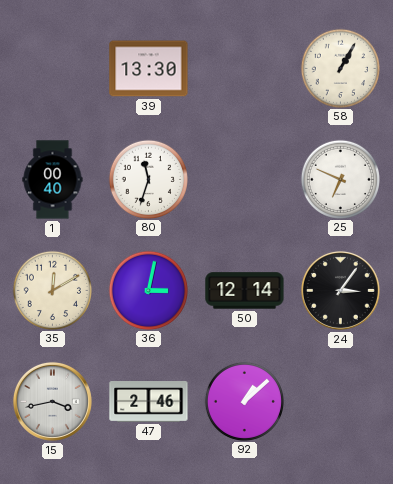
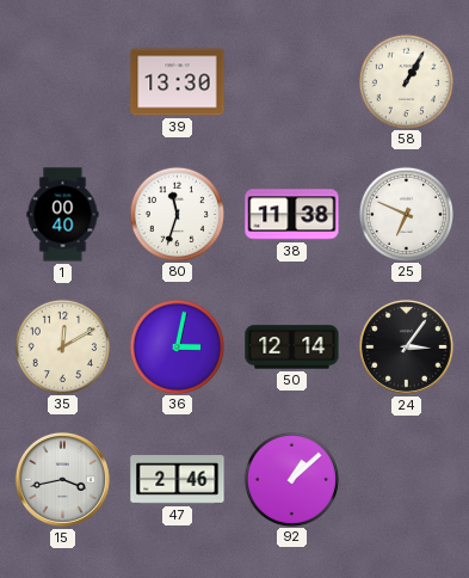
38: none -> 11:38
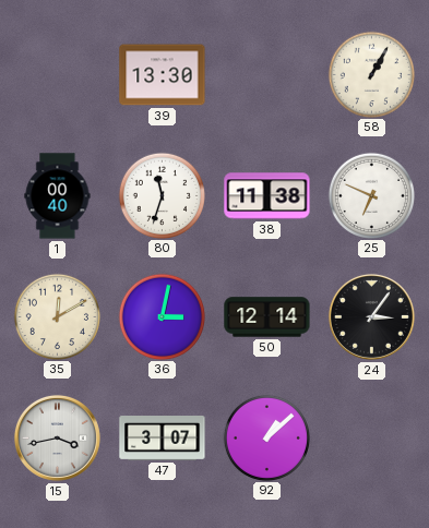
47: 2:46 -> 3:07
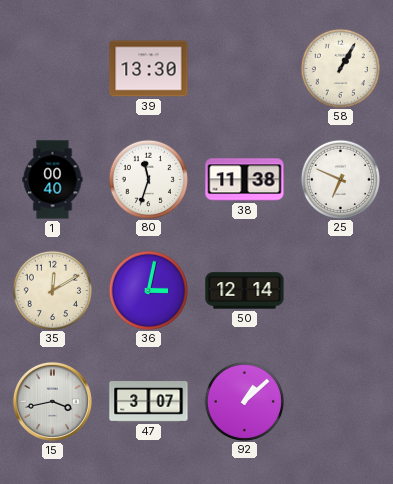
24: 3:06 -> none
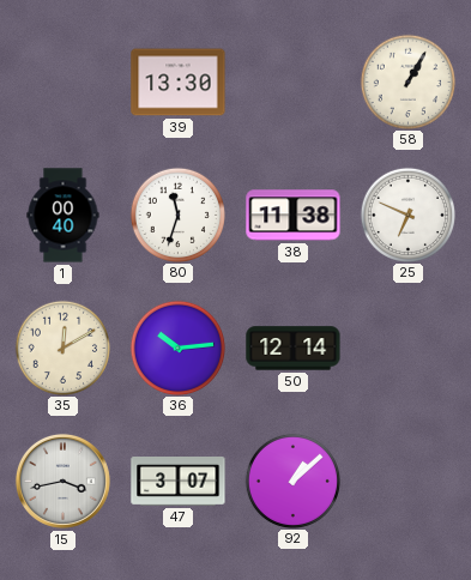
36: 3:02 -> 10:14
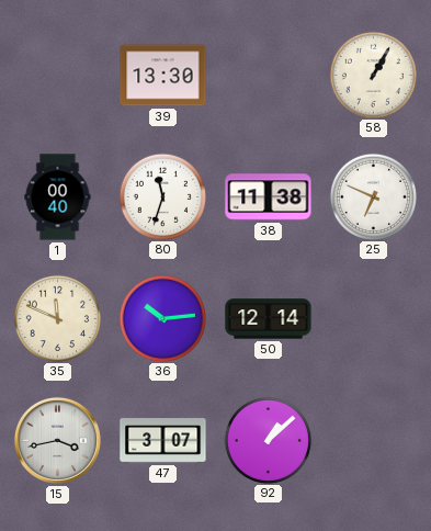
35: 12:10 -> 11:49
